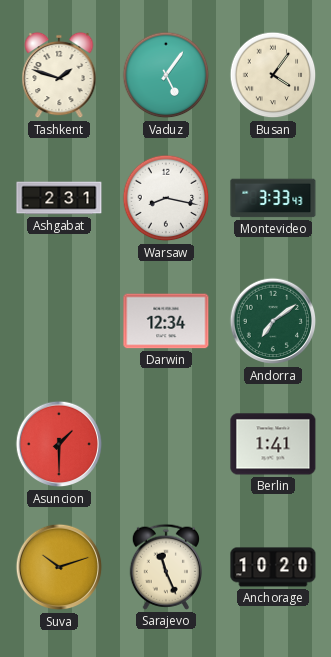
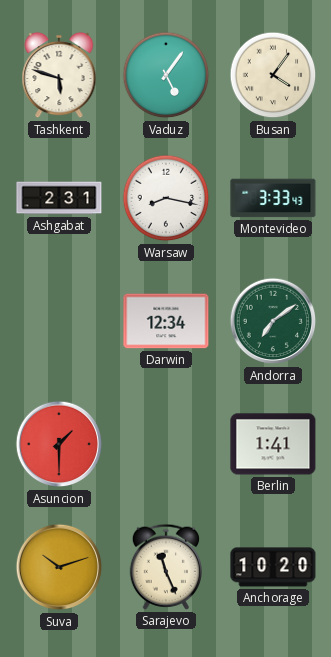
Tashkent: 1:48 -> 5:48
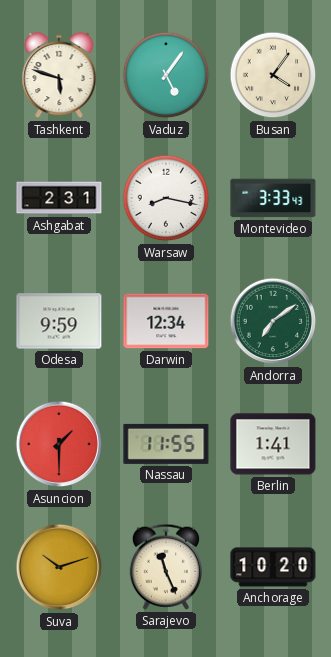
Odesa: none -> 9:59
Nassau: none -> 11:55
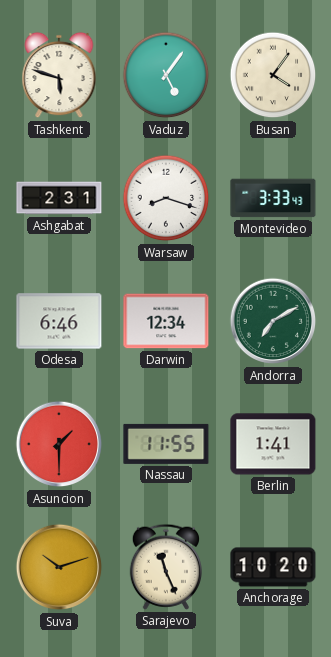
Warsaw: 8:17 -> 8:18
Odesa: 9:59 -> 6:46
Andorra: 7:09 -> 7:10
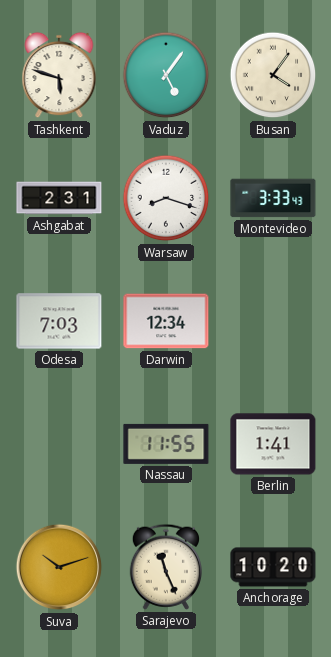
Odesa: 6:46 -> 7:03
Andorra: 7:10 -> none
Asuncion: 1:30 -> none
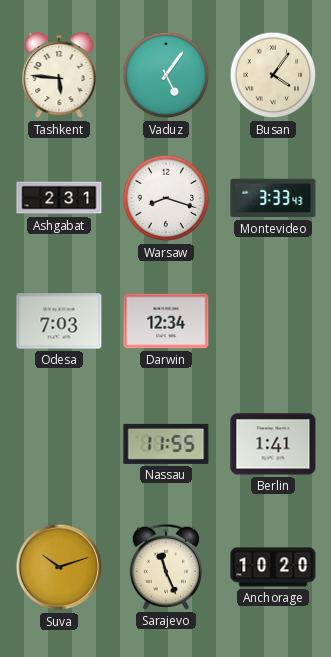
Tashkent: 5:48 -> 5:46
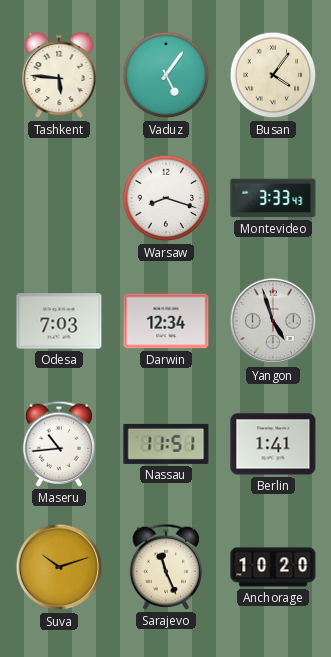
Ashgabat: 2:31 -> none
Yangon: none -> 4:57
Maseru: none -> 10:44
Nassau: 11:55 -> 11:51
